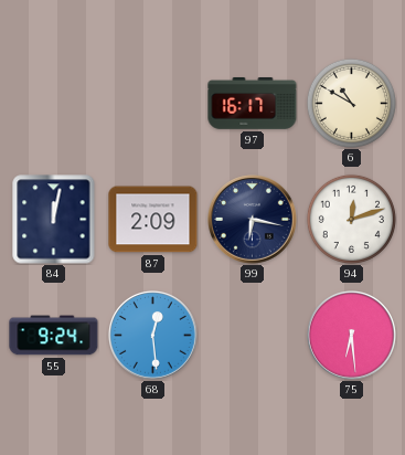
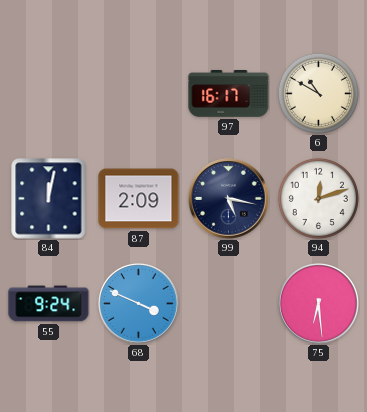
99: 6:17 -> 5:17
68: 12:29 -> 3:49
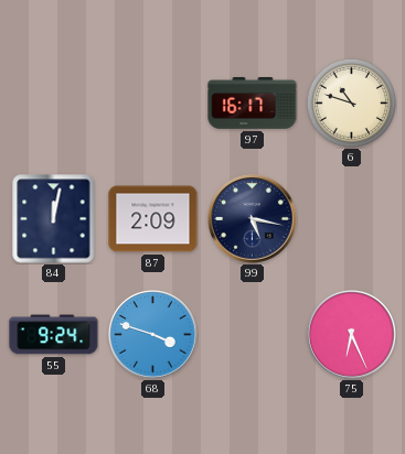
6: 10:50 -> 10:48
94: 12:12 -> none
68: 3:49 -> 3:48
75: 6:29 -> 6:26
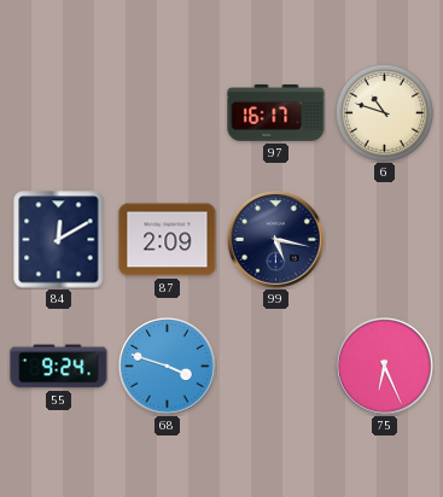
84: 12:02 -> 12:10
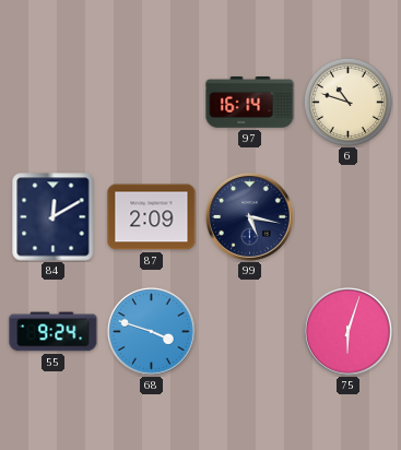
97: 16:17 -> 16:14
75: 6:26 -> 6:03
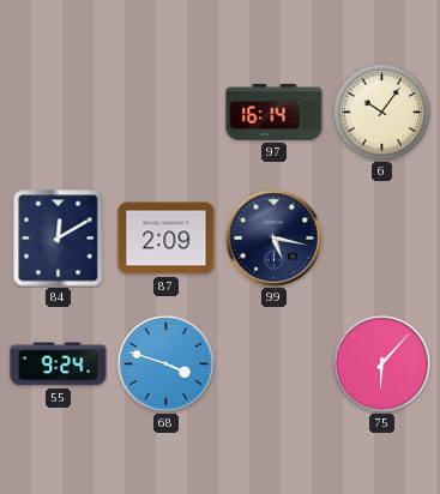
6: 10:48 -> 10:06
75: 6:03 -> 6:07
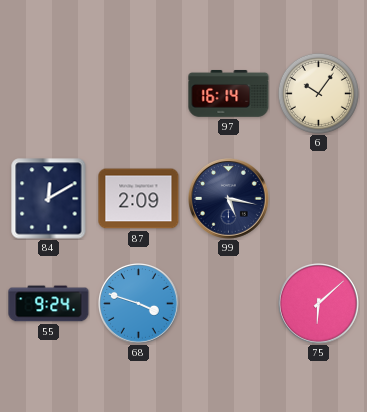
75: 6:07 -> 6:08
